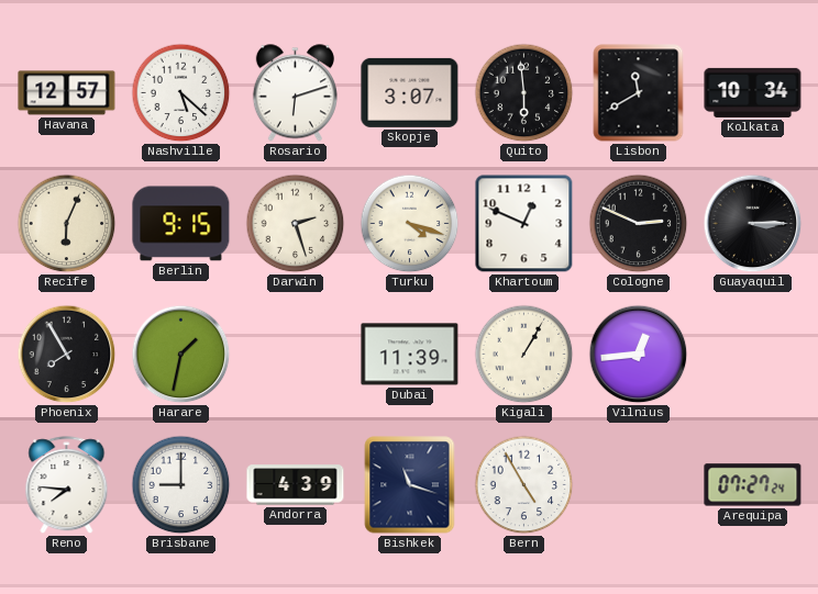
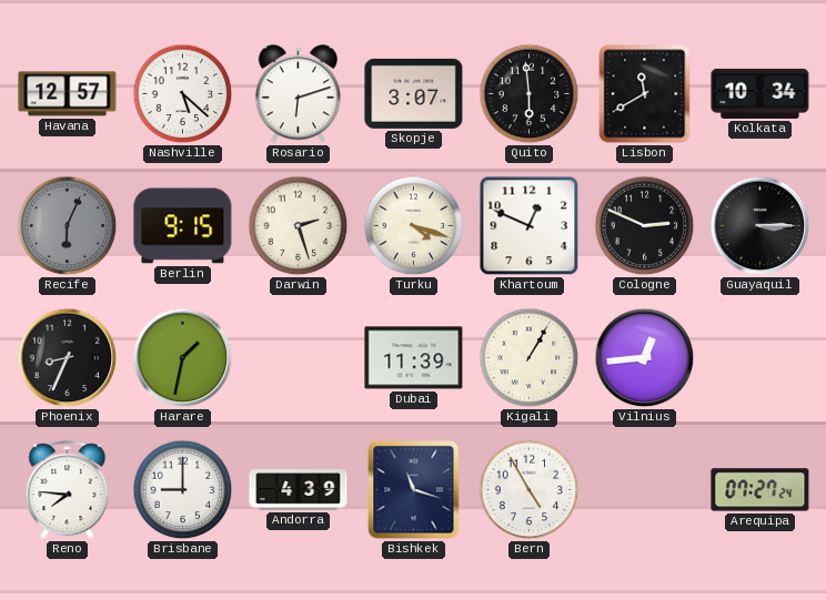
Recife dial: cream -> grey
Phoenix: 7:55 -> 8:34
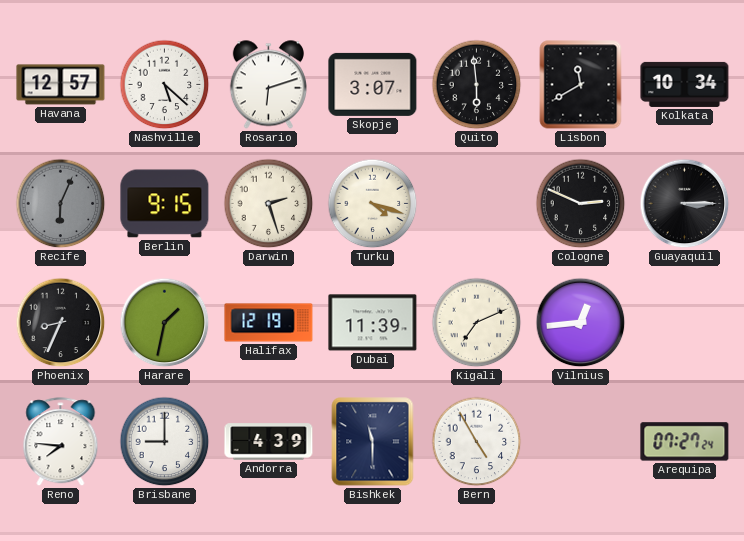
Khartoum: 12:49 -> none
Halifax: none -> 12:19
Kigali: 1:05 -> 7:11
Bishkek: 11:18 -> 11:30
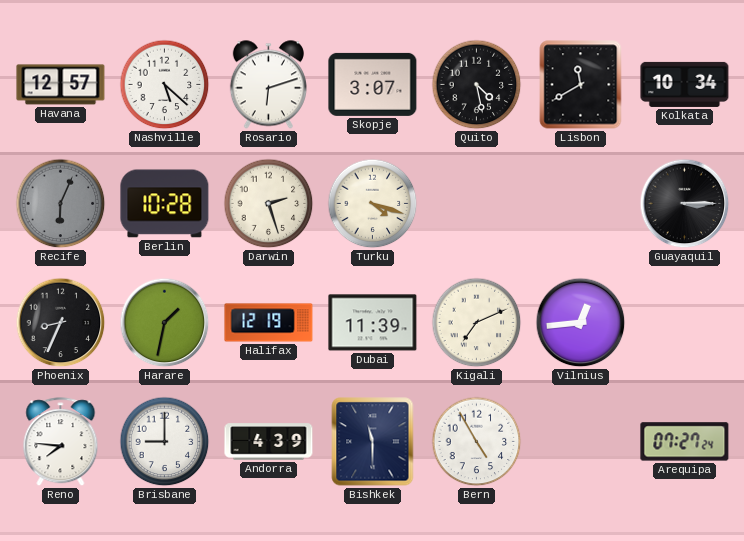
Quito: 5:59 -> 4:28
Berlin: 9:15 -> 10:28
Cologne: 2:49 -> none
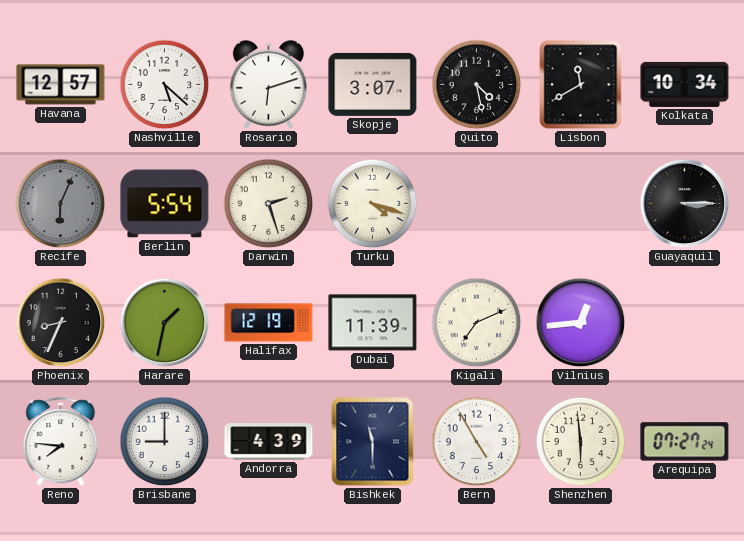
Berlin: 10:28 -> 5:54
Shenzhen: none -> 5:59
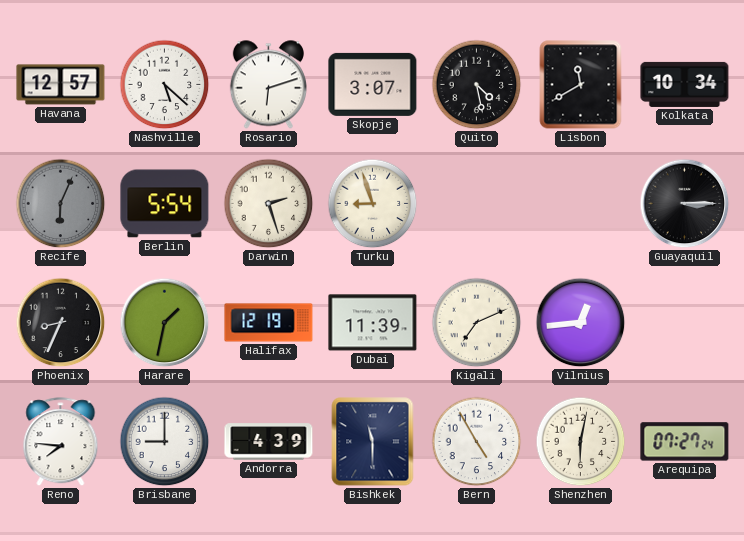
Turku: 4:18 -> 8:57
Shenzhen: 5:59 -> 6:02
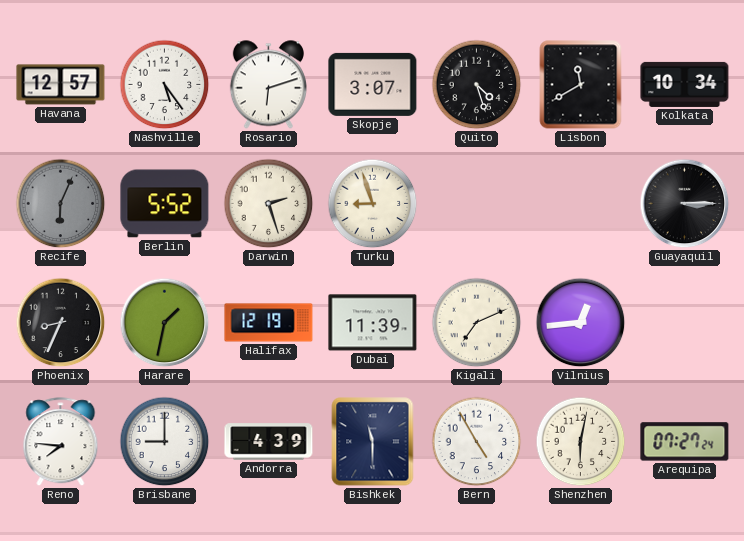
Nashville: 5:22 -> 5:24
Quito: 4:28 -> 4:27
Berlin: 5:54 -> 5:52
